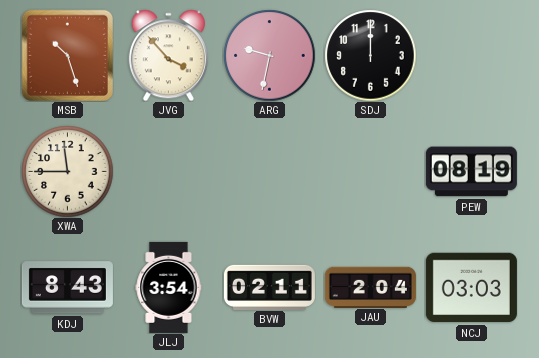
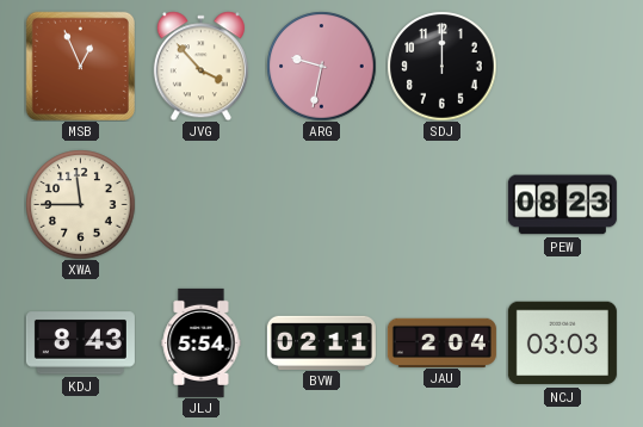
MSB: 10:27 -> 12:56
PEW: 08:19 -> 08:23
JLJ: 3:54 -> 5:54
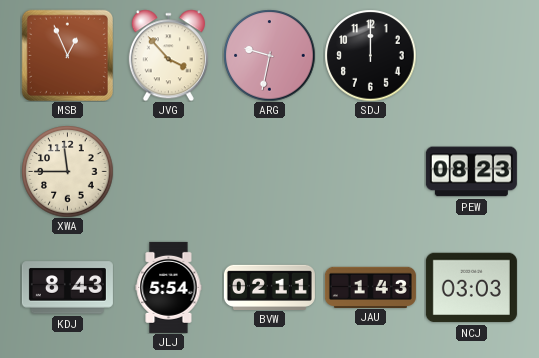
JAU: 2:04 -> 1:43
